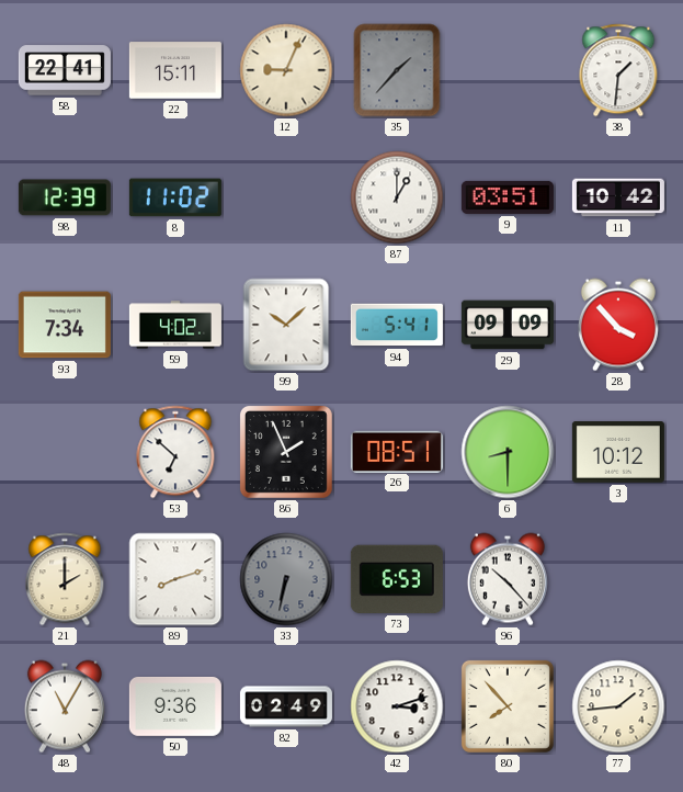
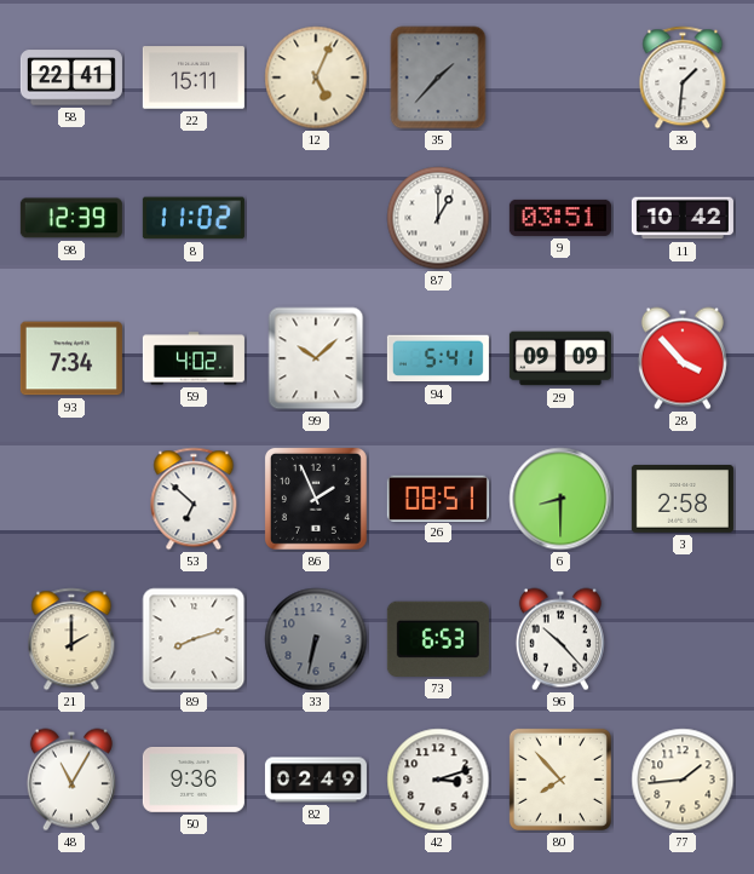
12: 9:04 -> 5:04
3: 10:12 -> 2:58
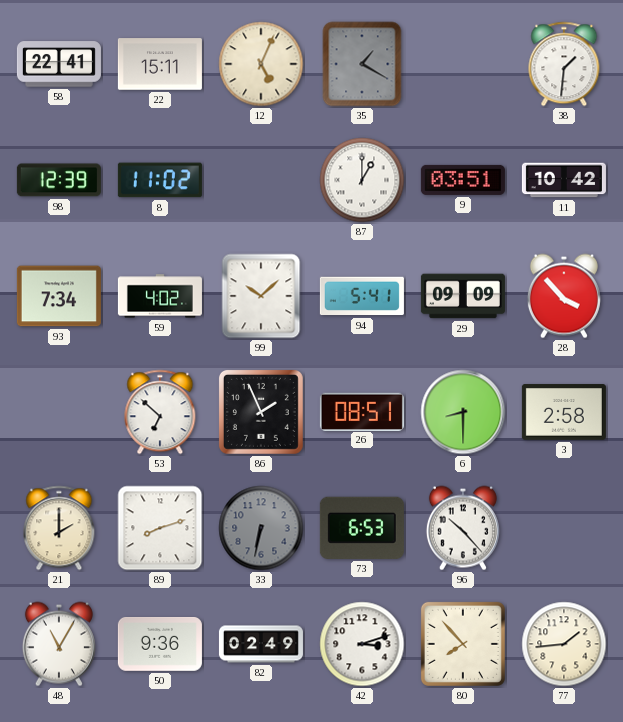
35: 1:37 -> 1:20
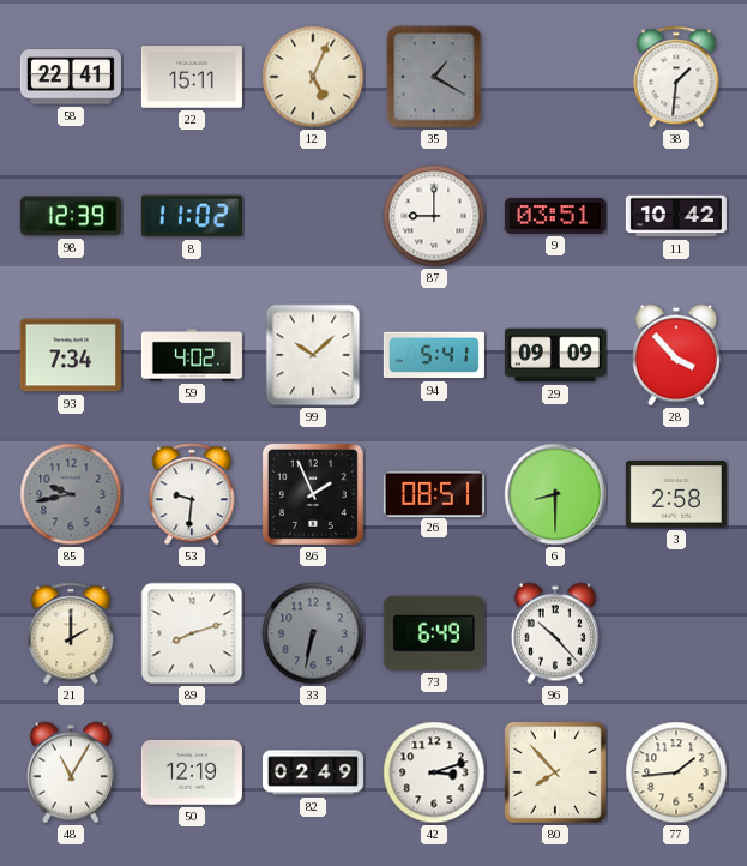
87: 1:00 -> 9:00
85: none -> 9:43
53: 6:52 -> 9:31
73: 6:53 -> 6:49
50: 9:36 -> 12:19
